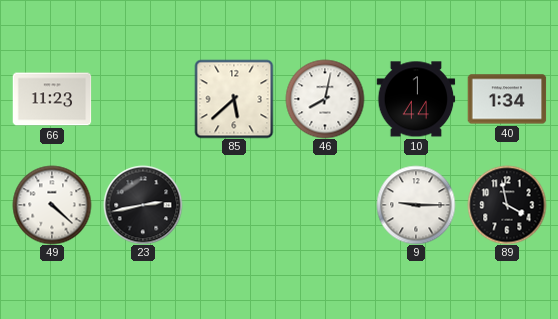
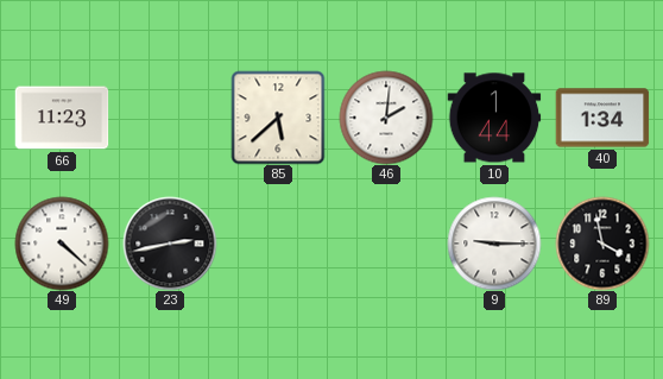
46: 8:02 -> 2:01
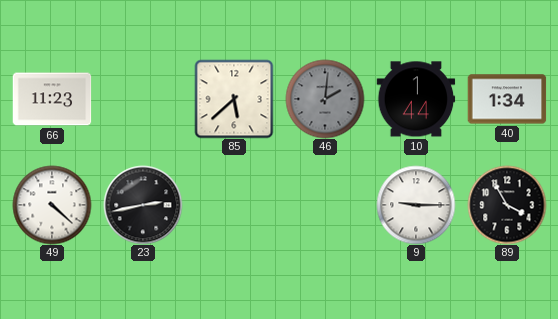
46 dial: white -> grey
89: 3:58 -> 3:55
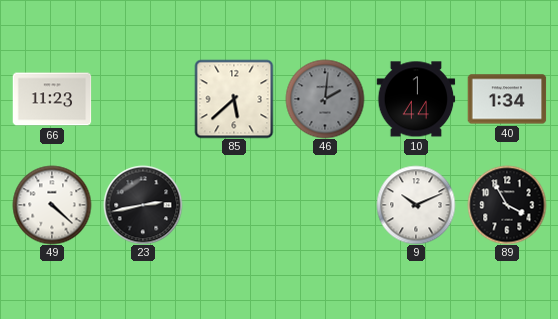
9: 9:15 -> 10:11
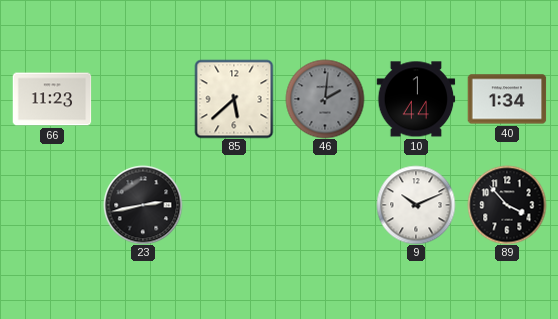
49: 4:22 -> none
89: 3:55 -> 3:53
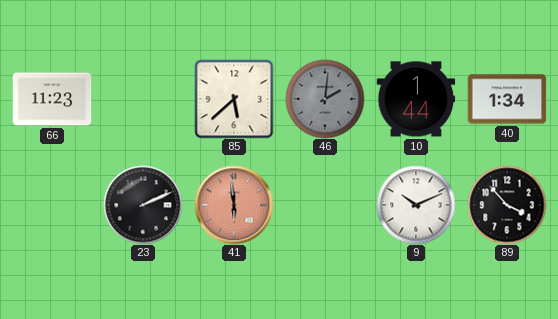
23: 2:43 -> 2:11
41: none -> 5:59
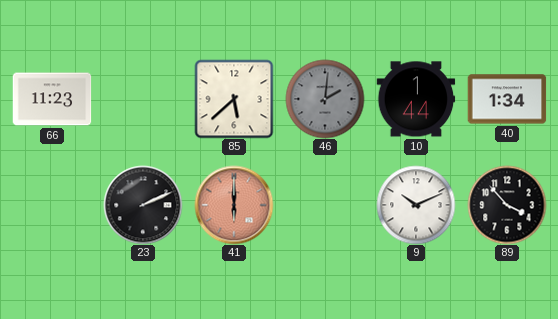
41: 5:59 -> 6:00
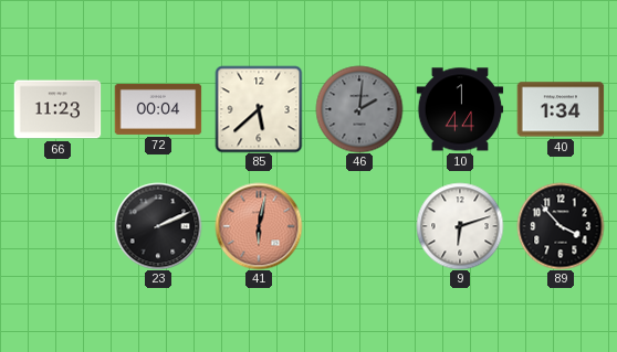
72: none -> 00:04
41: 6:00 -> 6:02
9: 10:11 -> 6:12
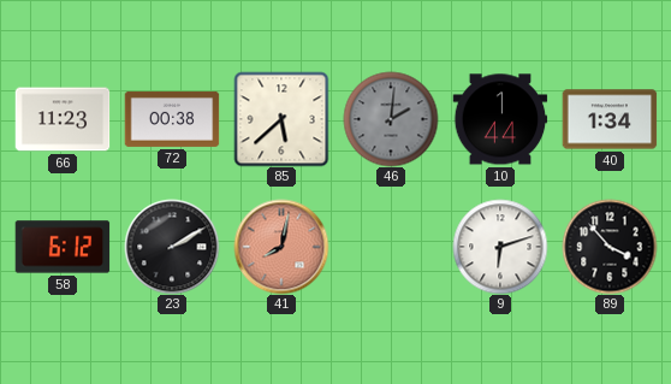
72: 00:04 -> 00:38
58: none -> 6:12
23: 2:11 -> 2:10
41: 6:02 -> 8:02
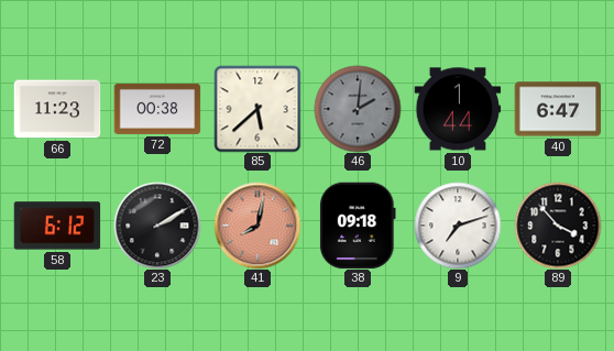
40: 1:34 -> 6:47
38: none -> 09:18
9: 6:12 -> 7:12
